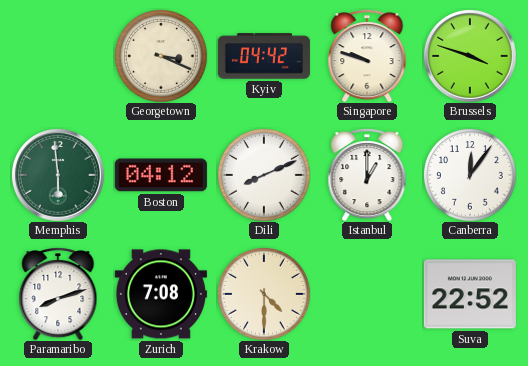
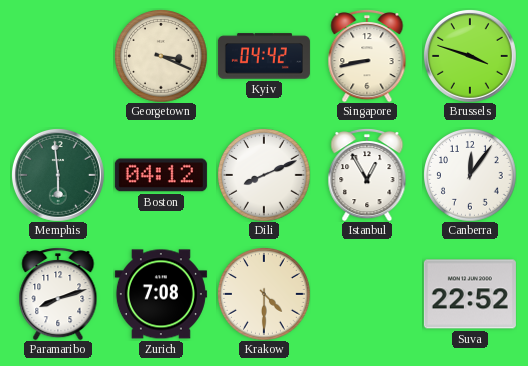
Singapore: 9:48 -> 8:43
Istanbul: 1:00 -> 12:55
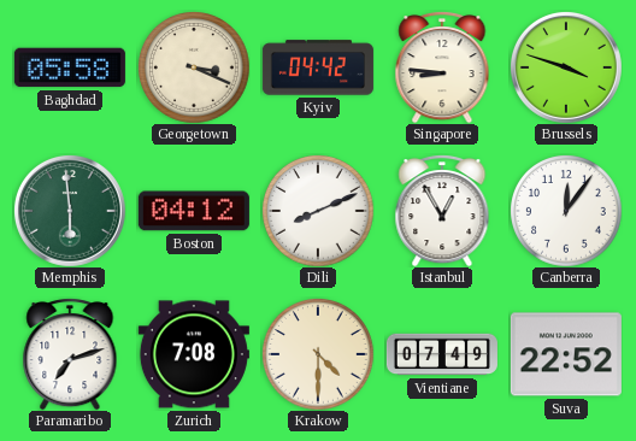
Baghdad: none -> 05:58
Singapore: 8:43 -> 8:46
Paramaribo: 8:12 -> 7:12
Vientiane: none -> 07:49
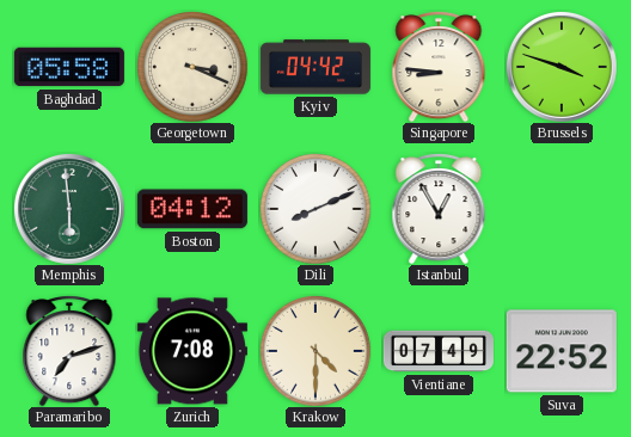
Canberra: 12:06 -> none
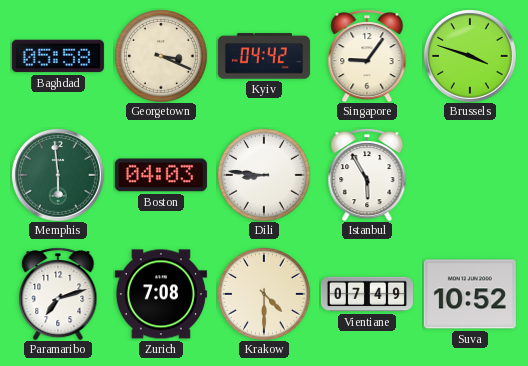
Singapore: 8:46 -> 9:06
Boston: 04:12 -> 04:03
Dili: 8:11 -> 8:46
Istanbul: 12:55 -> 5:55
Suva: 22:52 -> 10:52
